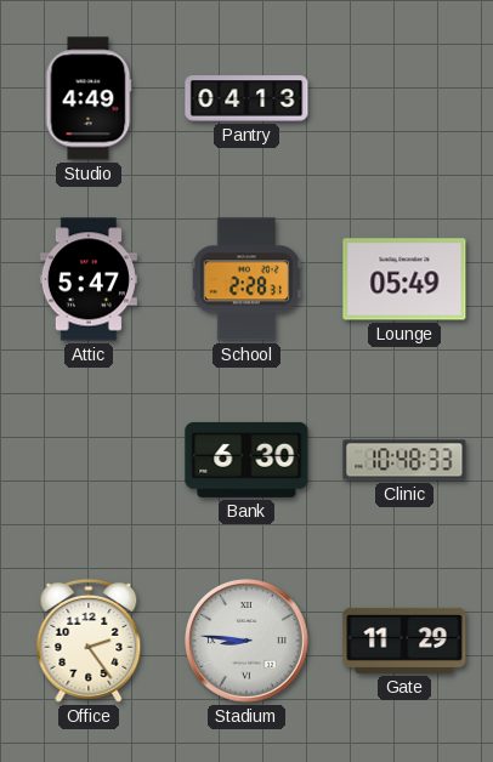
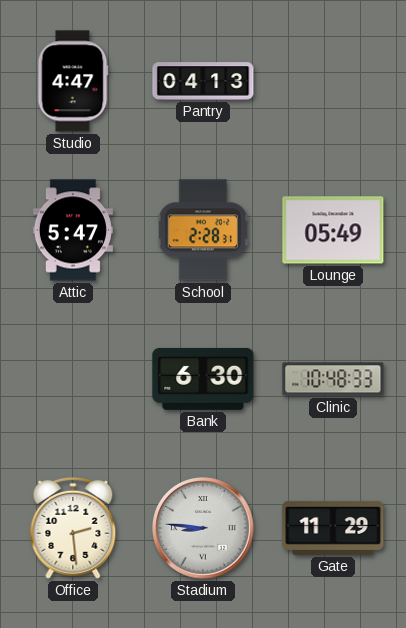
Studio: 4:49 -> 4:47
Office: 2:24 -> 2:29
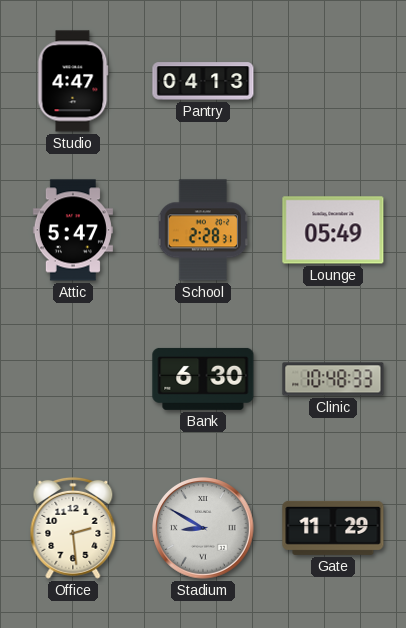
Stadium: 8:46 -> 8:50
